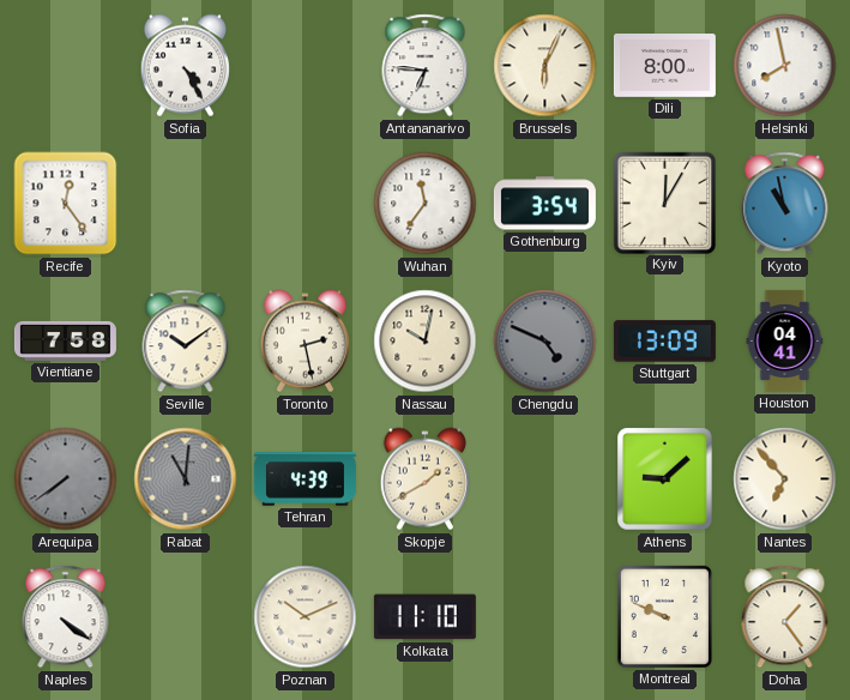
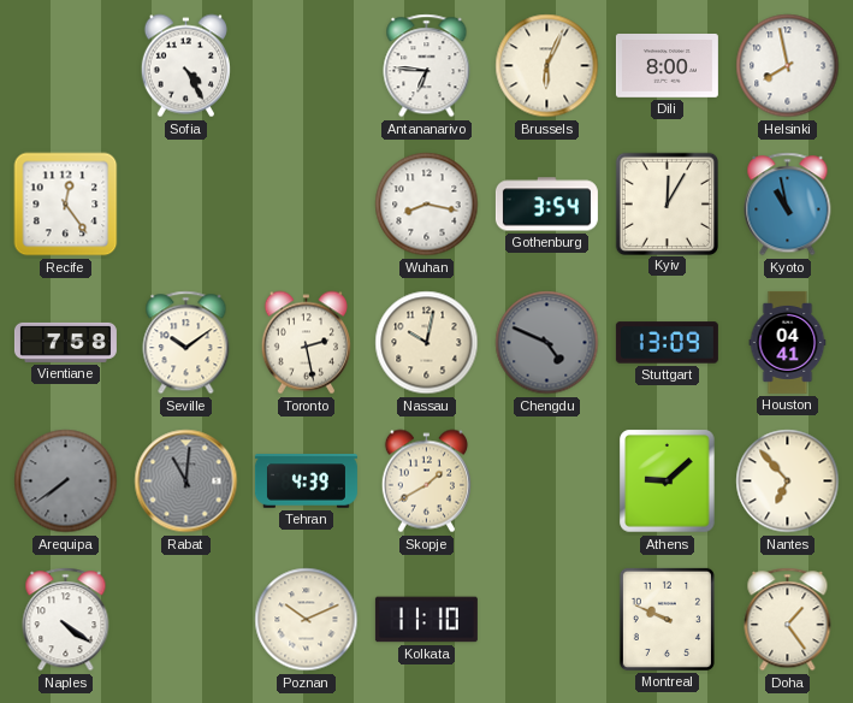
Wuhan: 11:36 -> 8:17
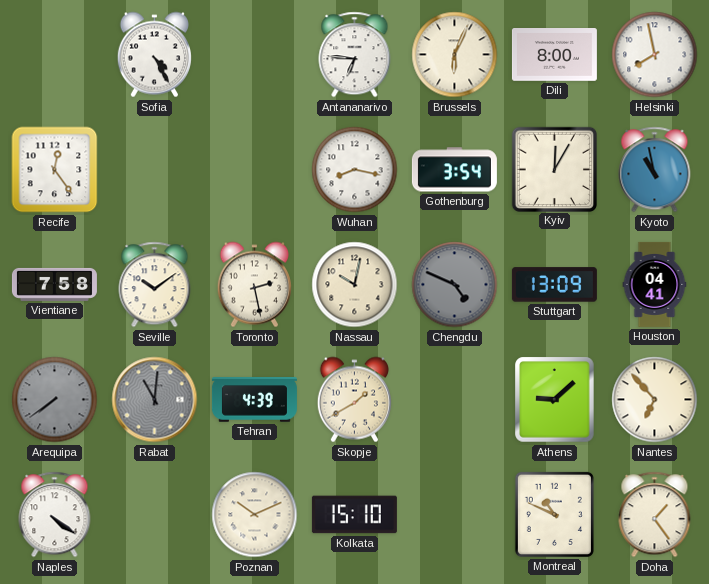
Kolkata: 11:10 -> 15:10
Montreal: 9:49 -> 10:49
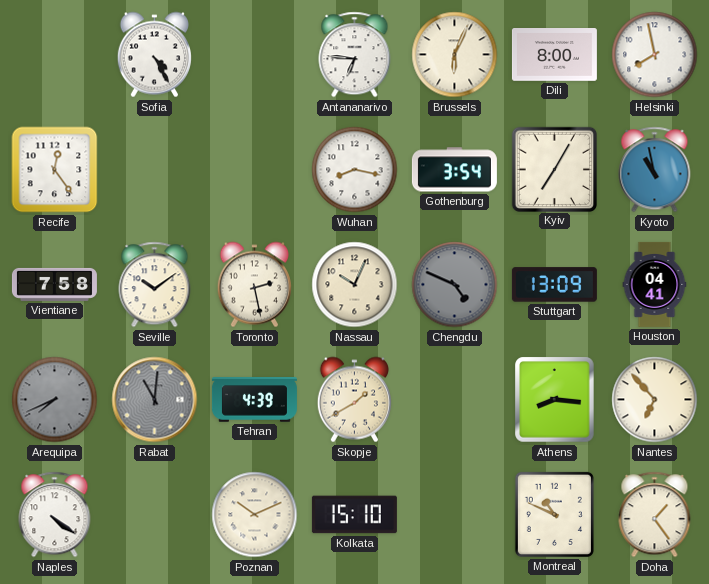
Kyiv: 12:05 -> 7:05
Nassau: 10:02 -> 10:04
Arequipa: 7:39 -> 7:41
Athens: 9:08 -> 8:16
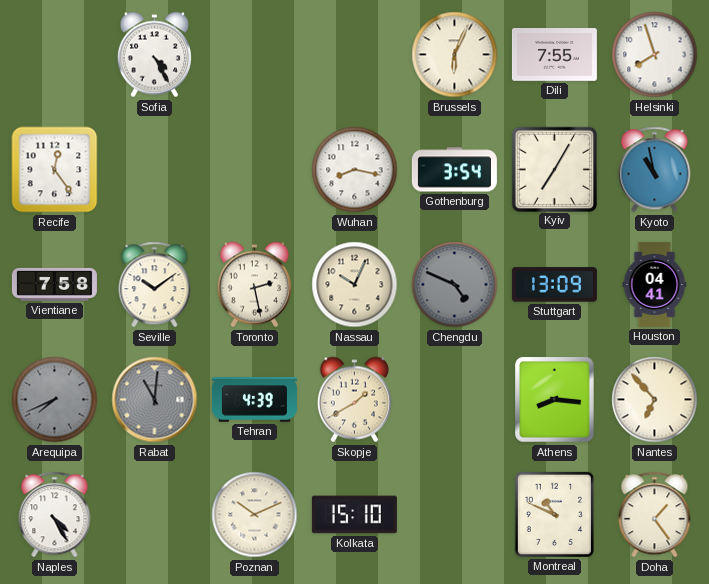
Antananarivo: 6:46 -> none
Dili: 8:00 -> 7:55
Helsinki: 7:58 -> 7:57
Naples: 4:21 -> 4:25
